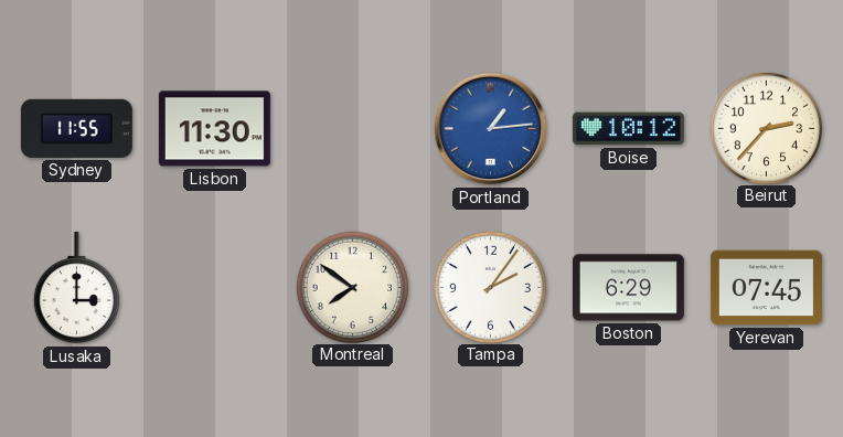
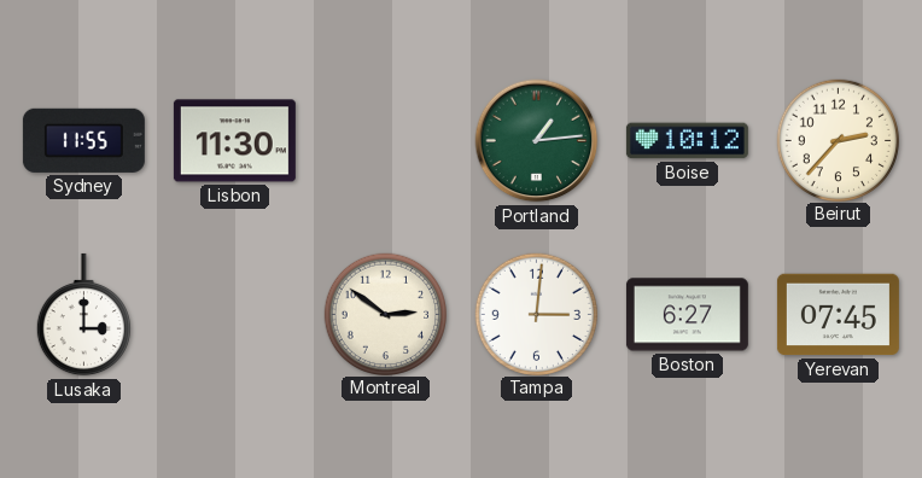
Portland dial: blue -> green
Montreal: 7:51 -> 2:51
Tampa: 2:06 -> 3:01
Boston: 6:29 -> 6:27
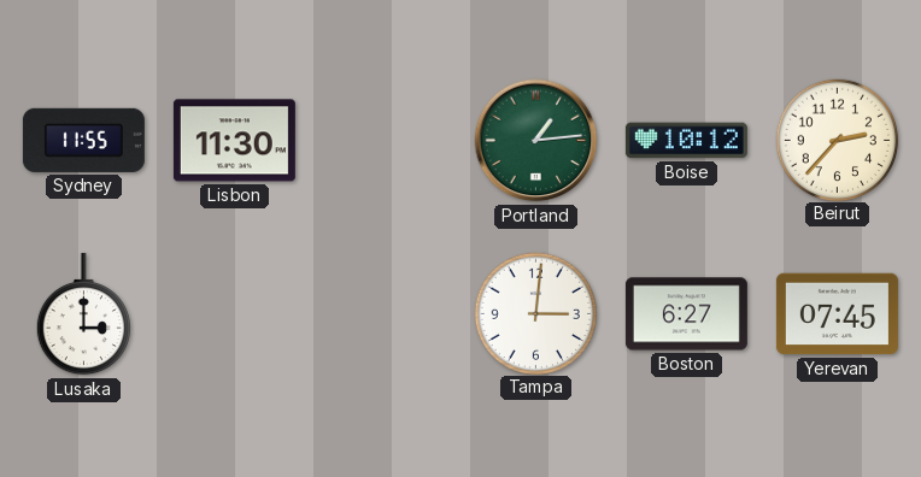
Montreal: 2:51 -> none
